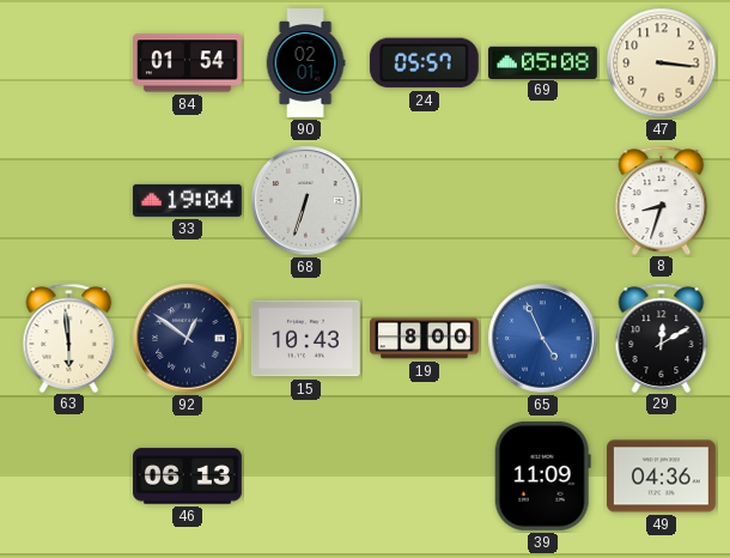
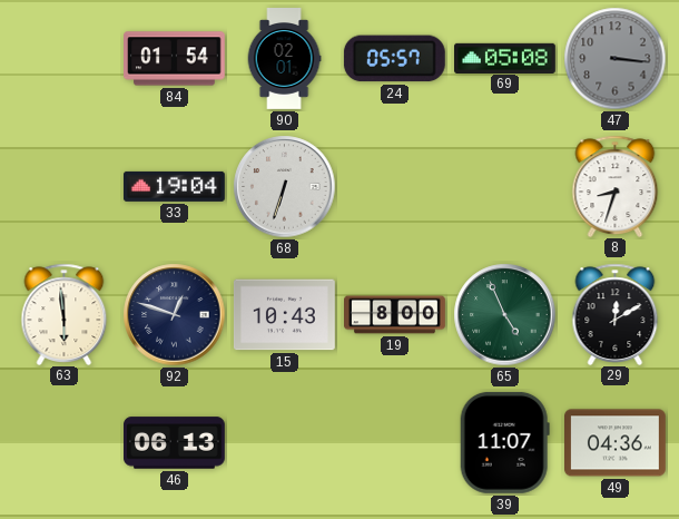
47 dial: cream -> grey
92: 12:51 -> 12:48
65 dial: blue -> green
39: 11:09 -> 11:07
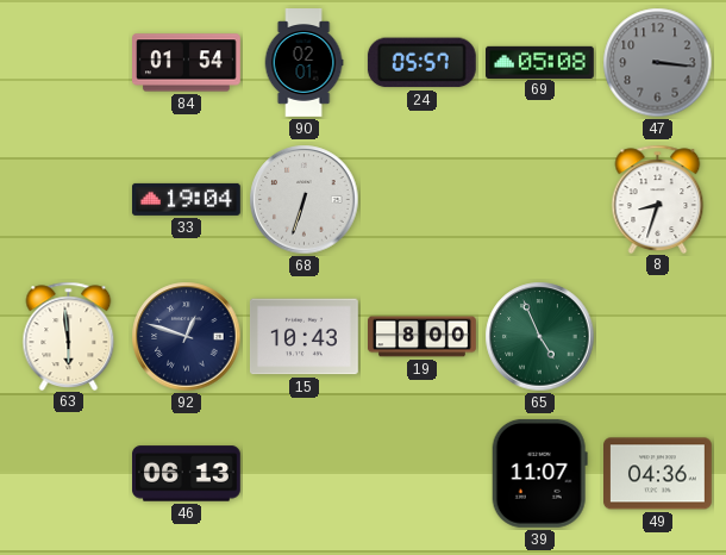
29: 12:10 -> none
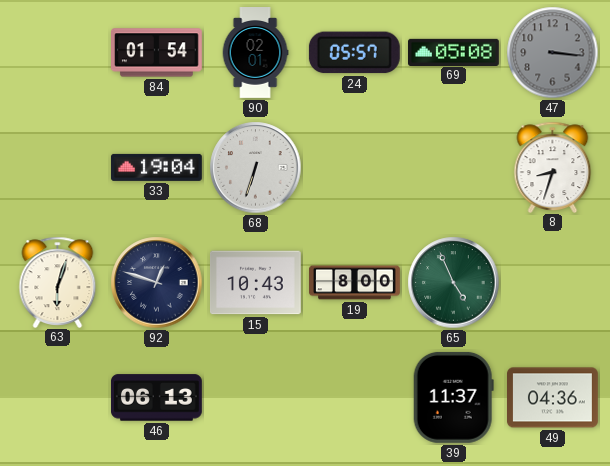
63: 5:59 -> 6:03
39: 11:07 -> 11:37
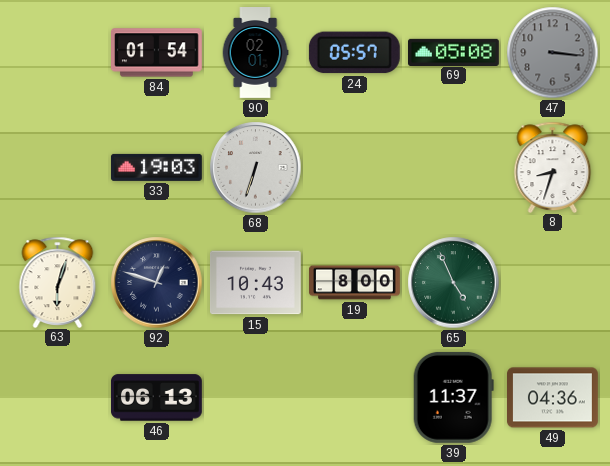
33: 19:04 -> 19:03
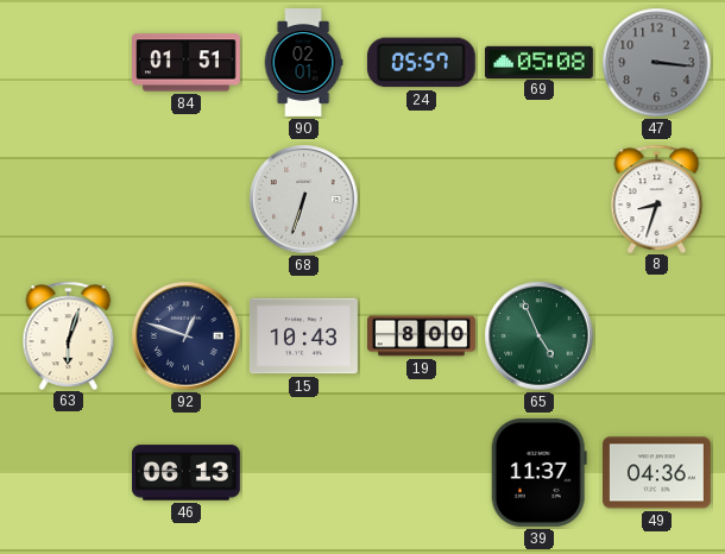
84: 01:54 -> 01:51
33: 19:03 -> none
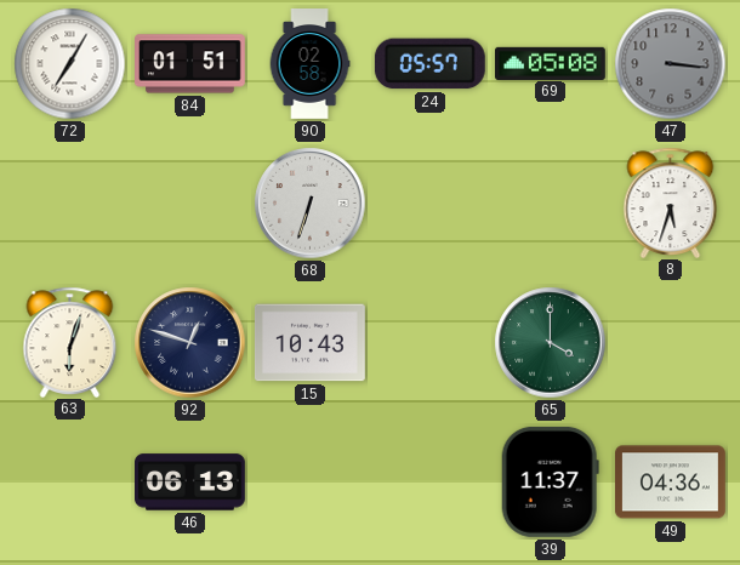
72: none -> 7:05
90: 02:01 -> 02:58
8: 8:33 -> 5:33
19: 8:00 -> none
65: 4:56 -> 4:00
